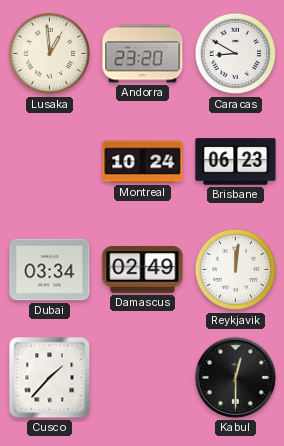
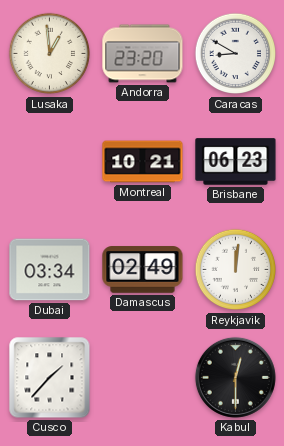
Montreal: 10:24 -> 10:21
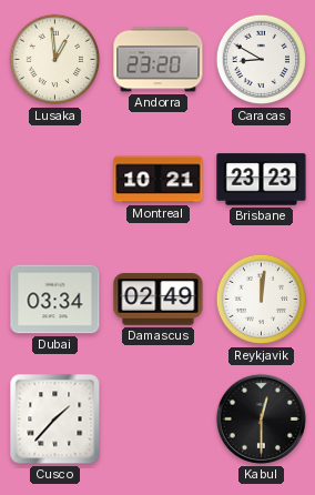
Brisbane: 06:23 -> 23:23
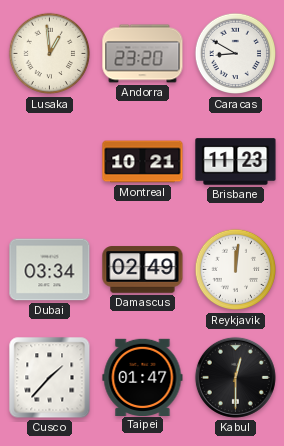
Brisbane: 23:23 -> 11:23
Taipei: none -> 01:47
